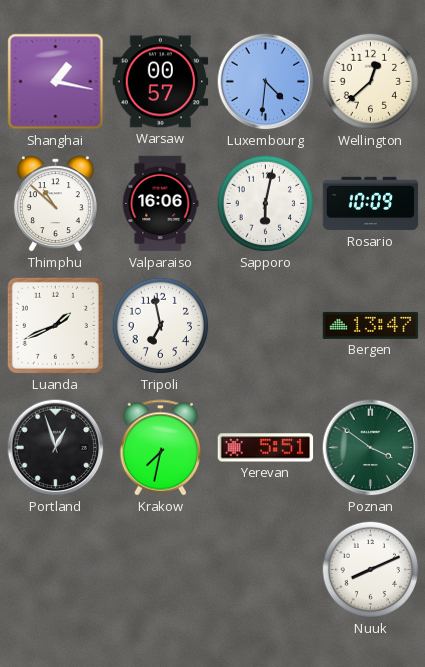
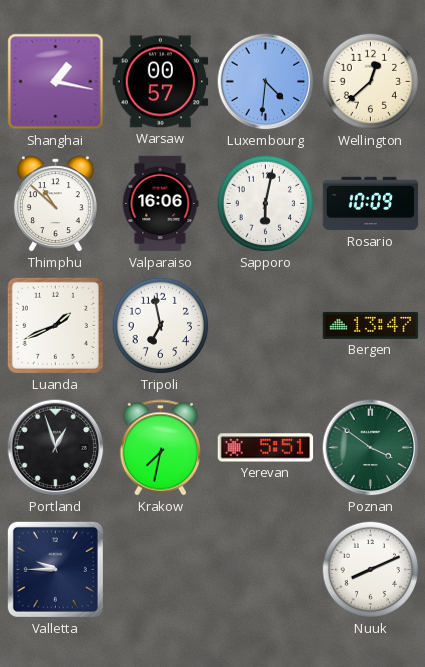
Valletta: none -> 9:45
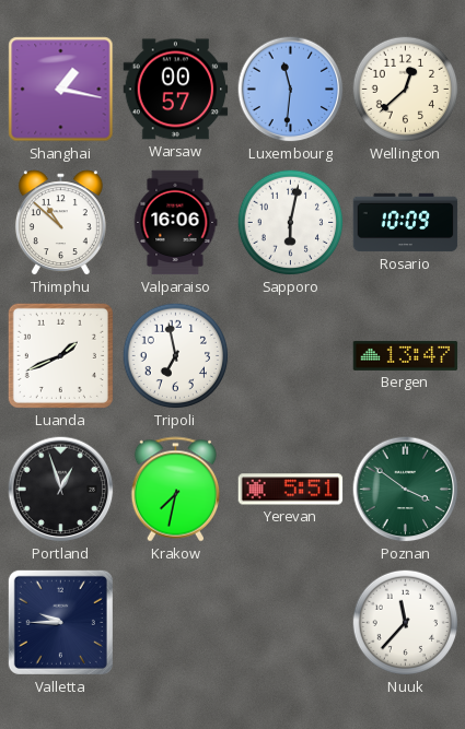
Luxembourg: 4:31 -> 11:31
Nuuk: 8:11 -> 11:37
